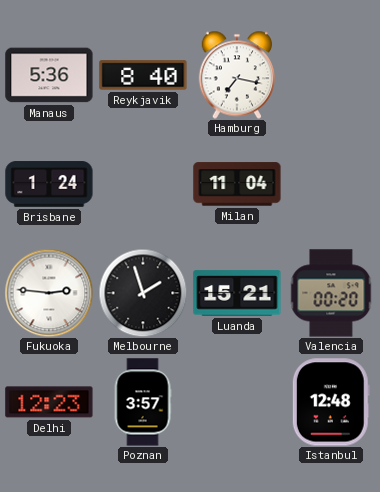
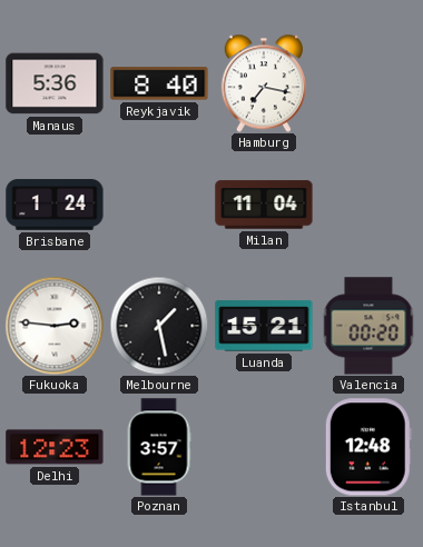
Melbourne: 1:57 -> 1:28
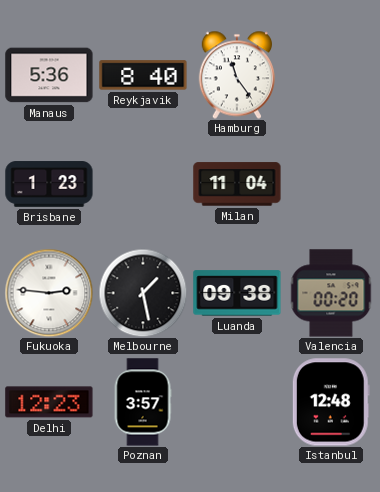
Hamburg: 7:17 -> 11:24
Brisbane: 1:24 -> 1:23
Luanda: 15:21 -> 09:38
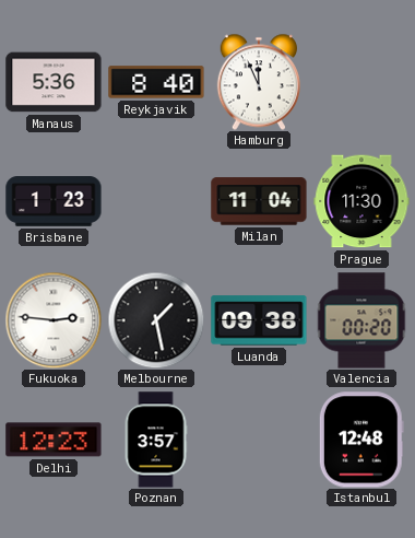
Hamburg: 11:24 -> 11:56
Prague: none -> 11:30
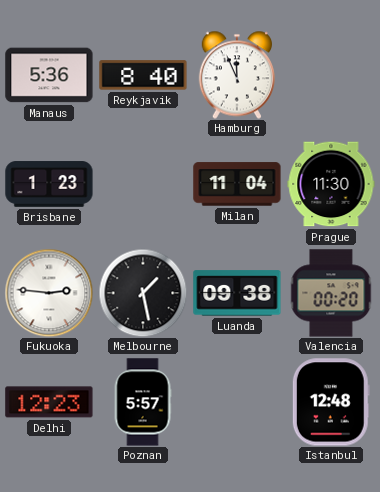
Poznan: 3:57 -> 5:57
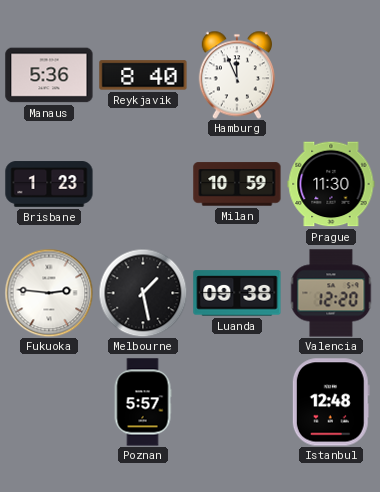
Milan: 11:04 -> 10:59
Valencia: 00:20 -> 12:20
Delhi: 12:23 -> none
